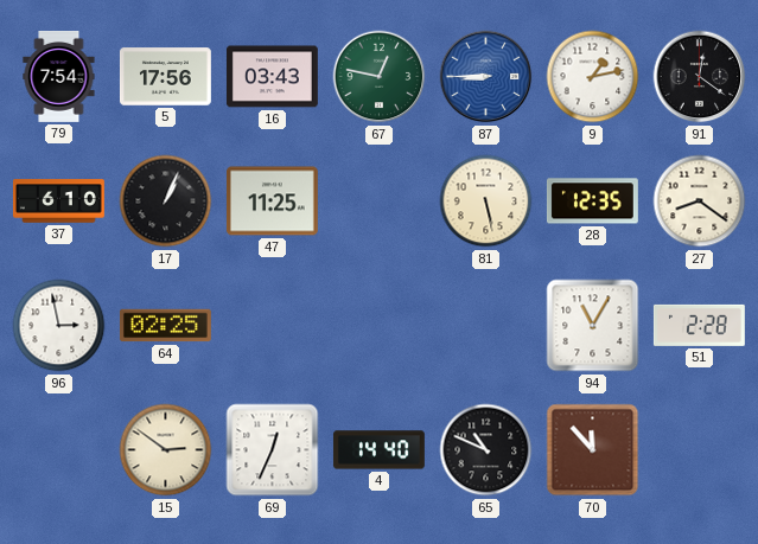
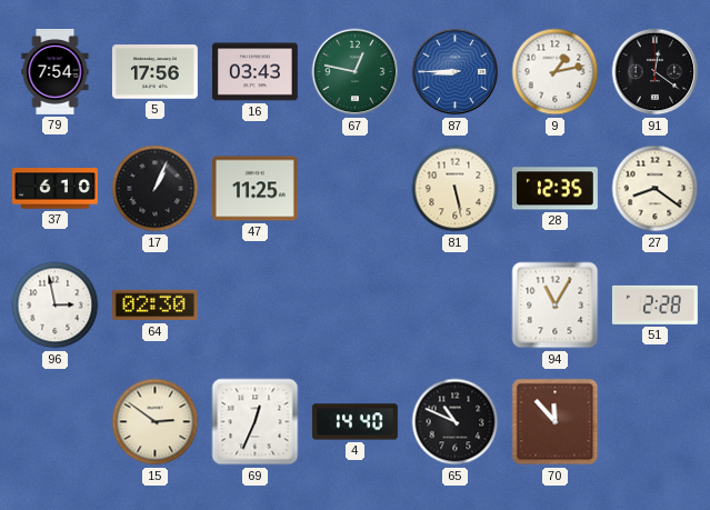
64: 02:25 -> 02:30
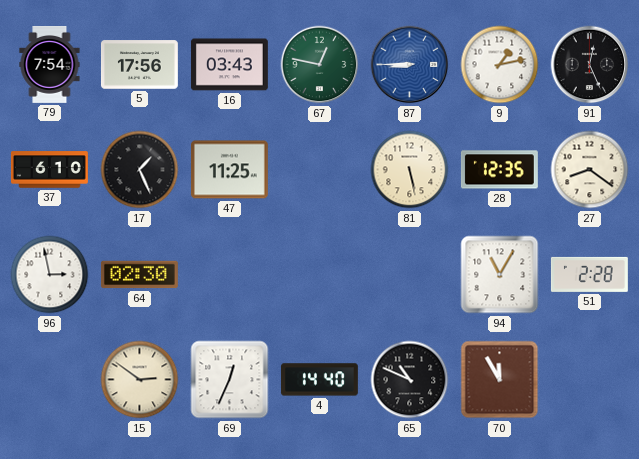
91: 12:21 -> 12:26
17: 1:04 -> 1:26
70: 11:53 -> 11:55
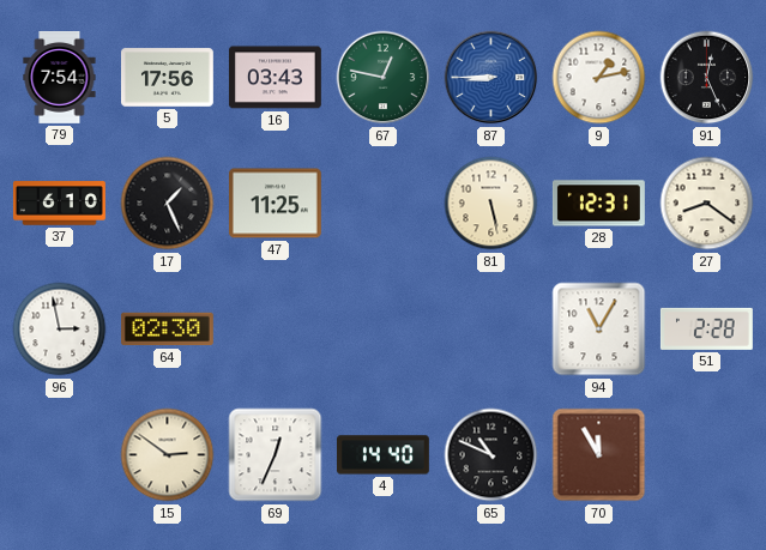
28: 12:35 -> 12:31
